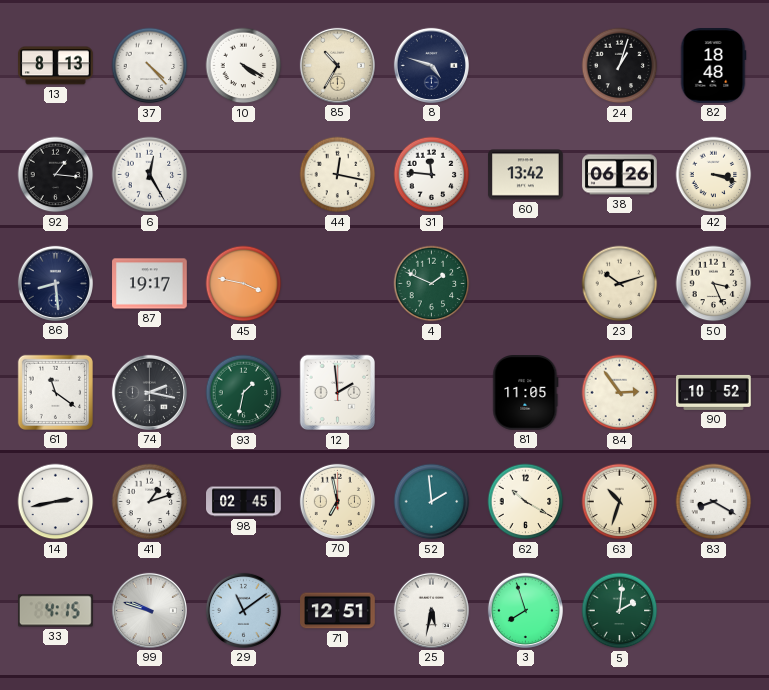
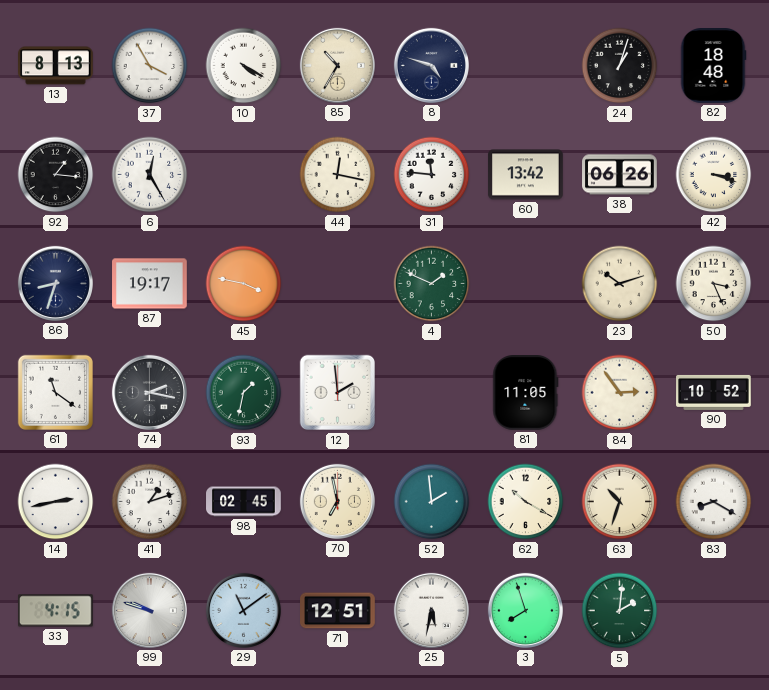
37: 4:23 -> 3:55
86: 8:29 -> 8:33
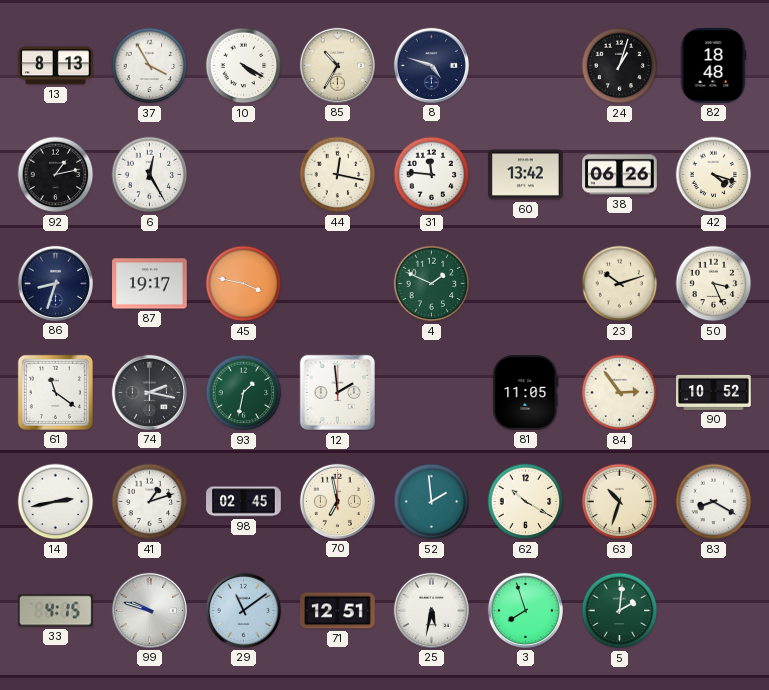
92: 1:16 -> 1:13
42: 3:18 -> 4:18
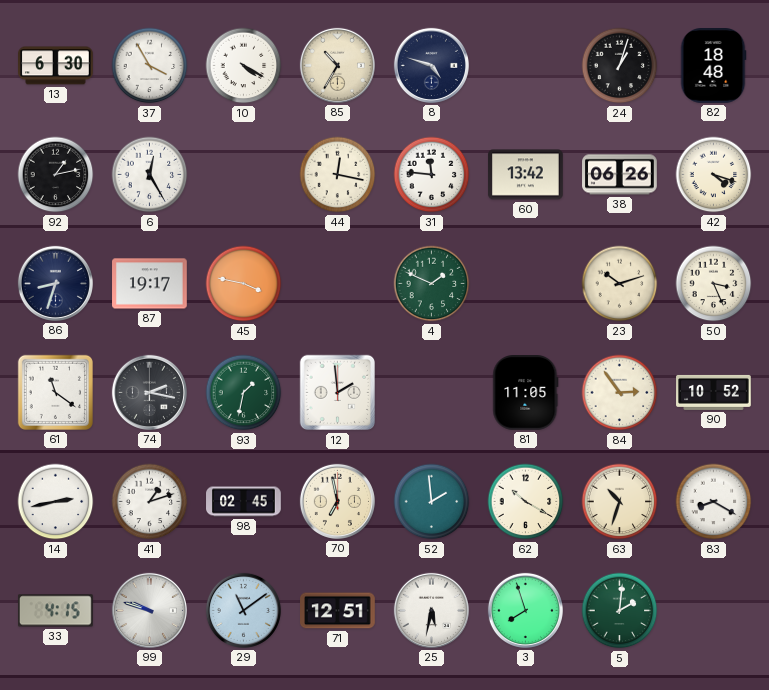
13: 8:13 -> 6:30
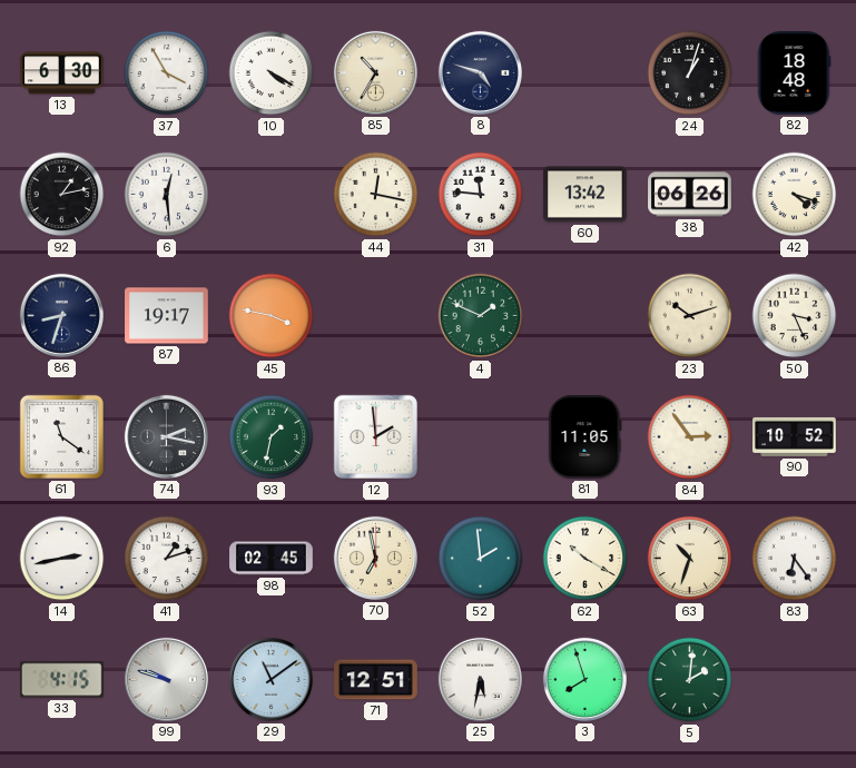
6: 12:25 -> 12:29
83: 8:20 -> 6:24
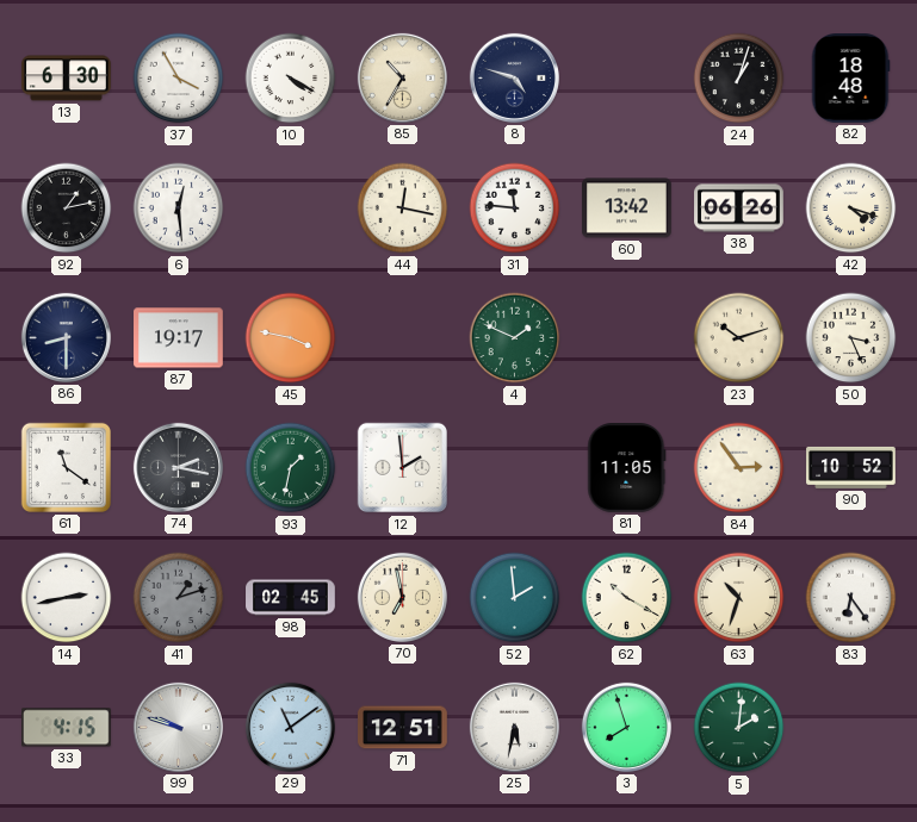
86: 8:33 -> 8:30
41 dial: white -> grey
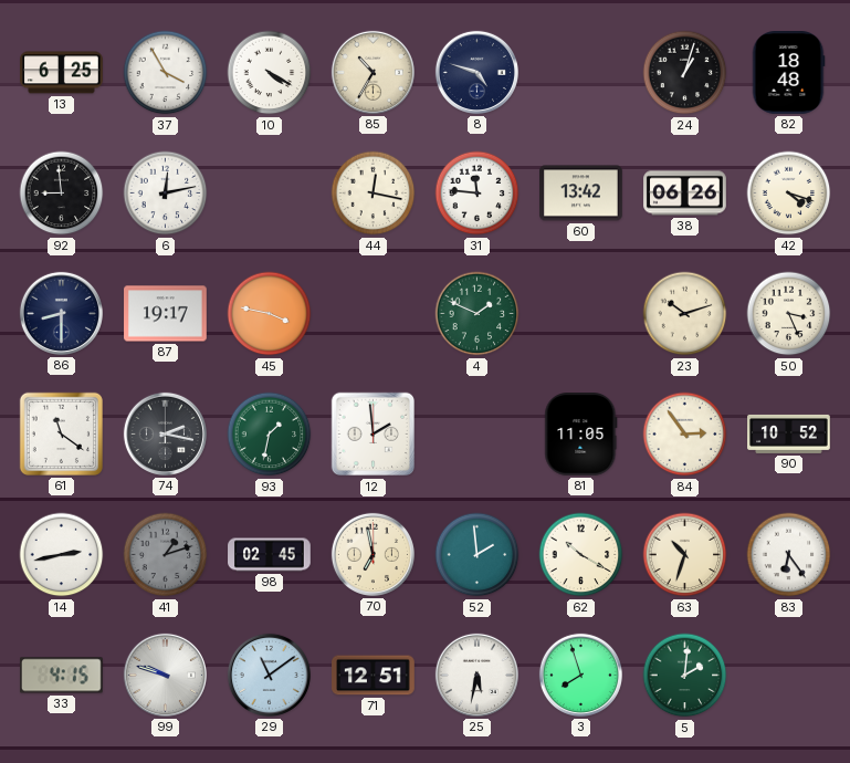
13: 6:30 -> 6:25
92: 1:13 -> 8:59
6: 12:29 -> 12:13
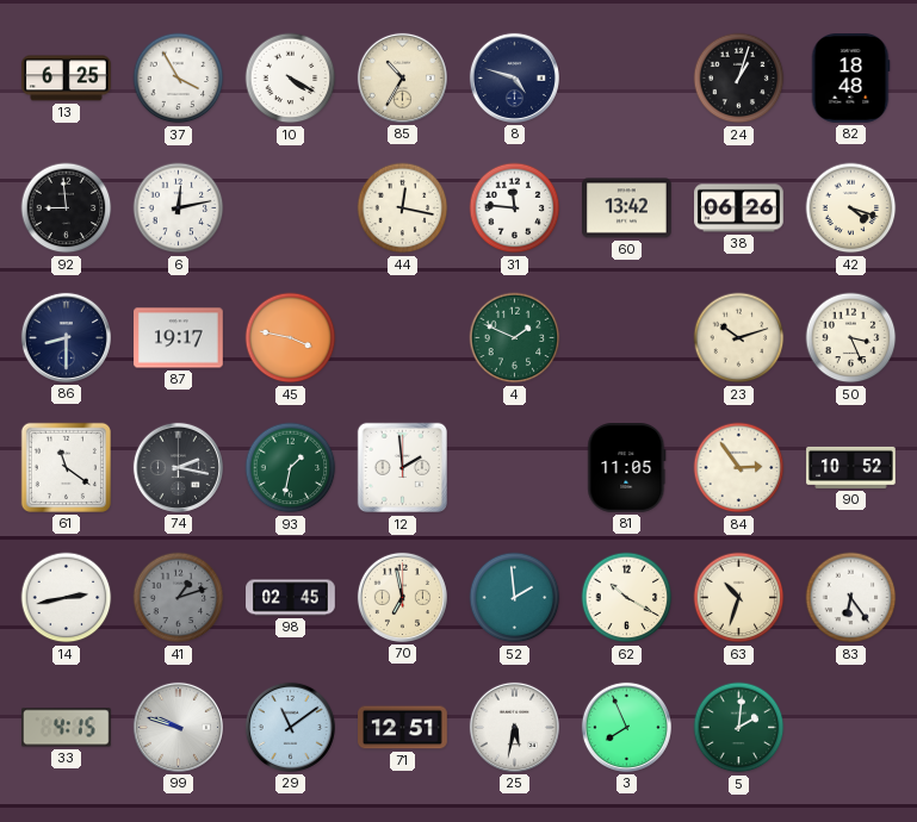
3: 7:57 -> 7:56
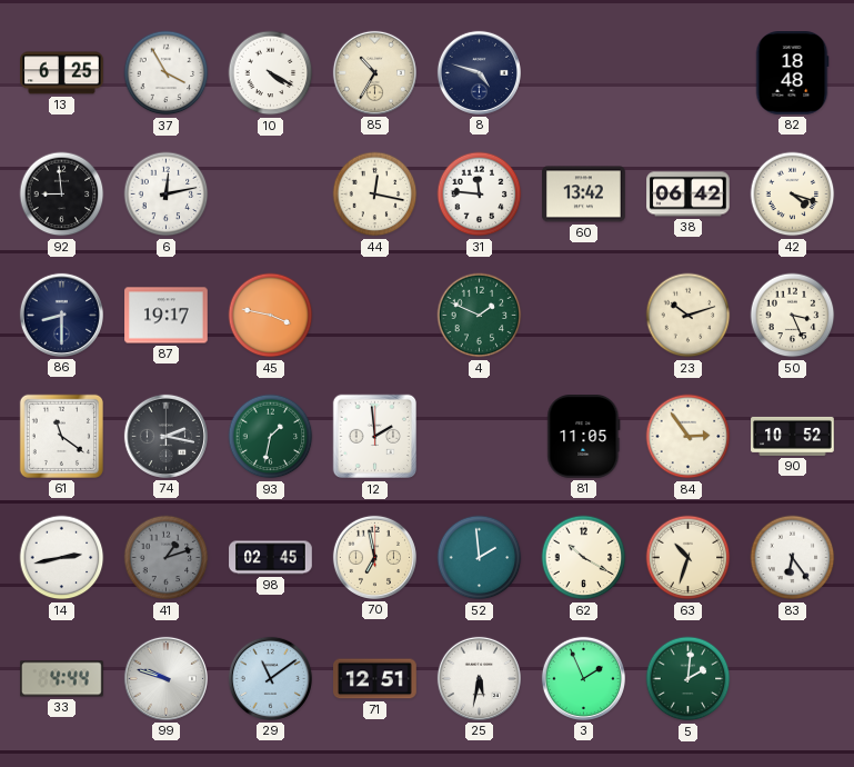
24: 1:03 -> none
38: 06:26 -> 06:42
33: 4:15 -> 4:44
3: 7:56 -> 1:56
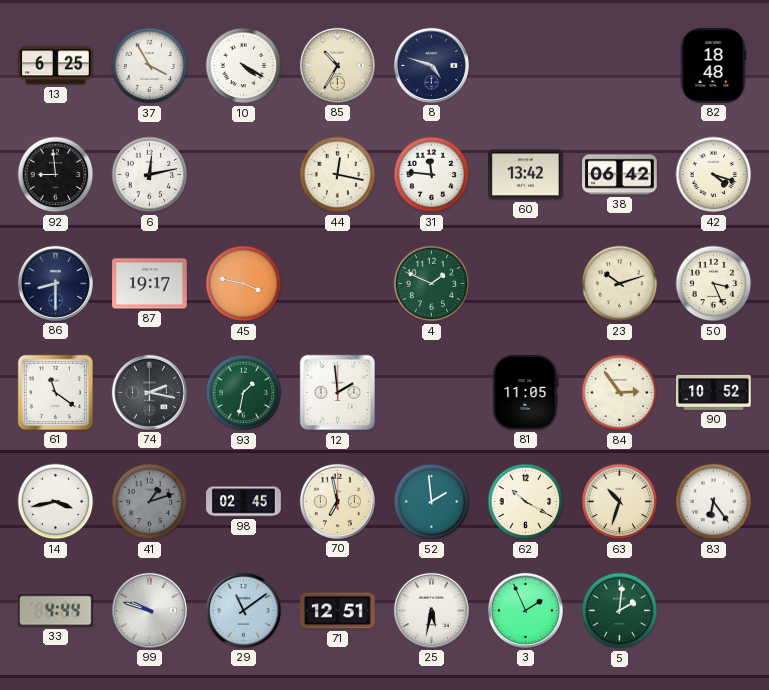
14: 2:43 -> 3:43
